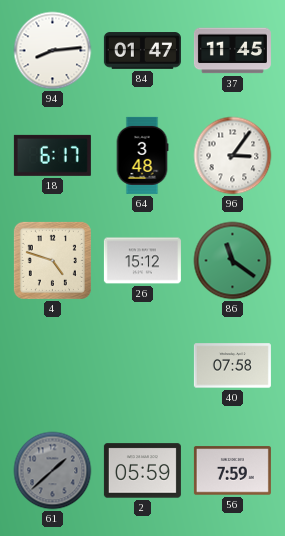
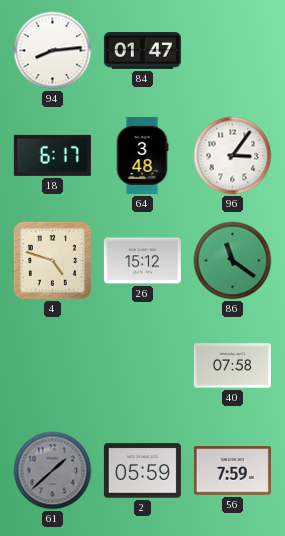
37: 11:45 -> none
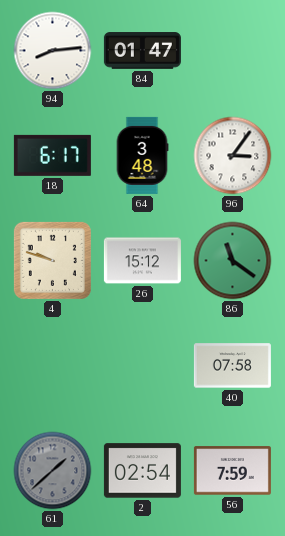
4: 4:48 -> 9:48
2: 05:59 -> 02:54
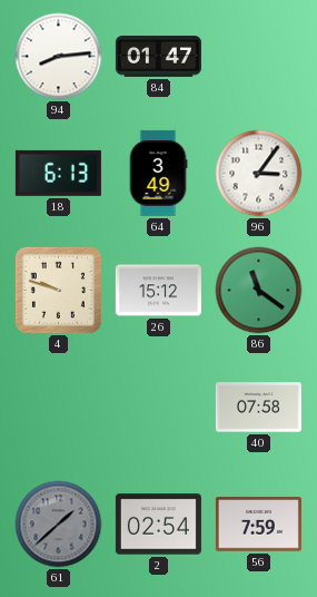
18: 6:17 -> 6:13
64: 3:48 -> 3:49
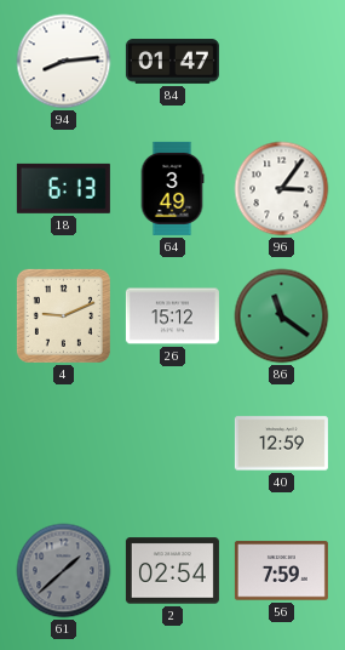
4: 9:48 -> 9:11
40: 07:58 -> 12:59
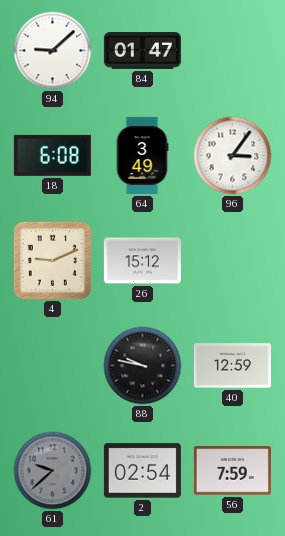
94: 8:14 -> 9:08
18: 6:13 -> 6:08
86: 11:21 -> none
88: none -> 9:47
61: 1:38 -> 9:38
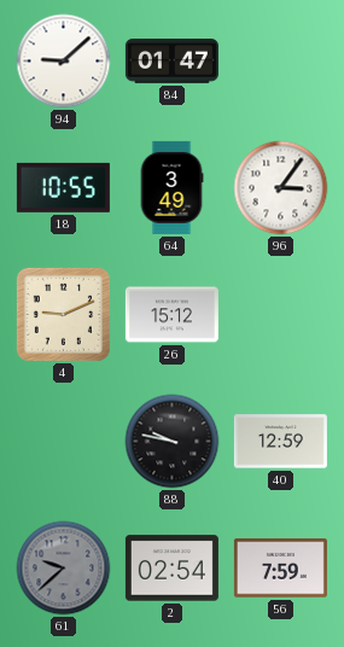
18: 6:08 -> 10:55
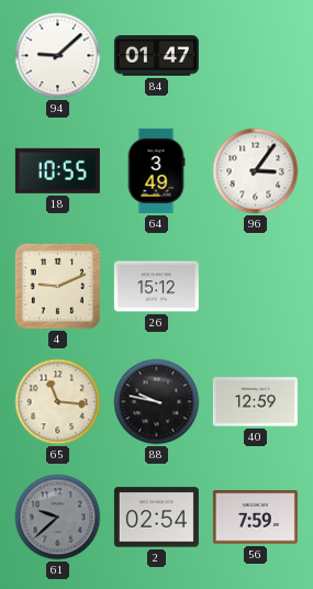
65: none -> 11:16
